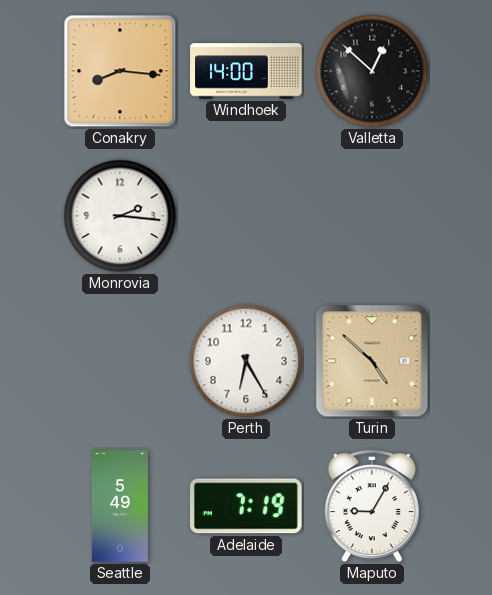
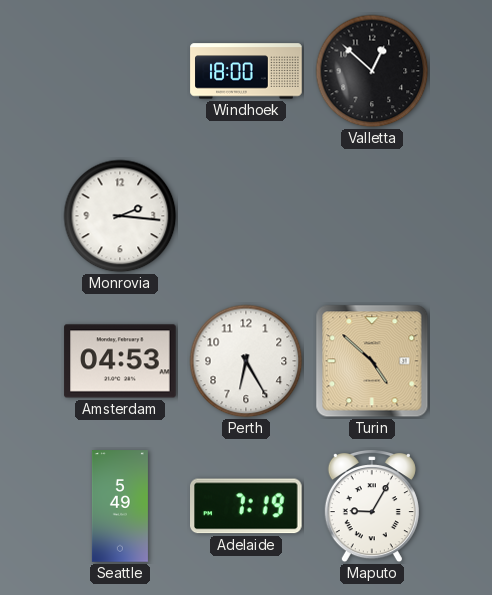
Conakry: 8:16 -> none
Windhoek: 14:00 -> 18:00
Amsterdam: none -> 04:53
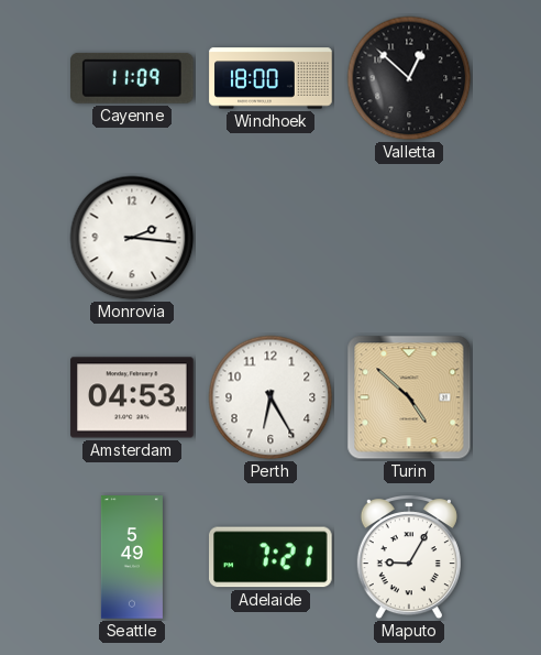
Cayenne: none -> 11:09
Adelaide: 7:19 -> 7:21
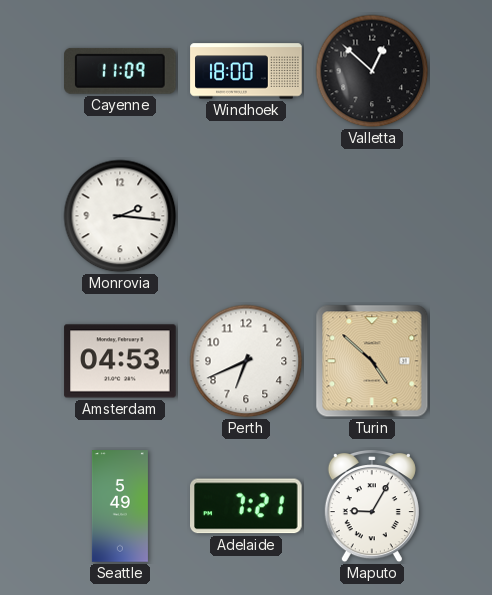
Perth: 6:25 -> 6:41
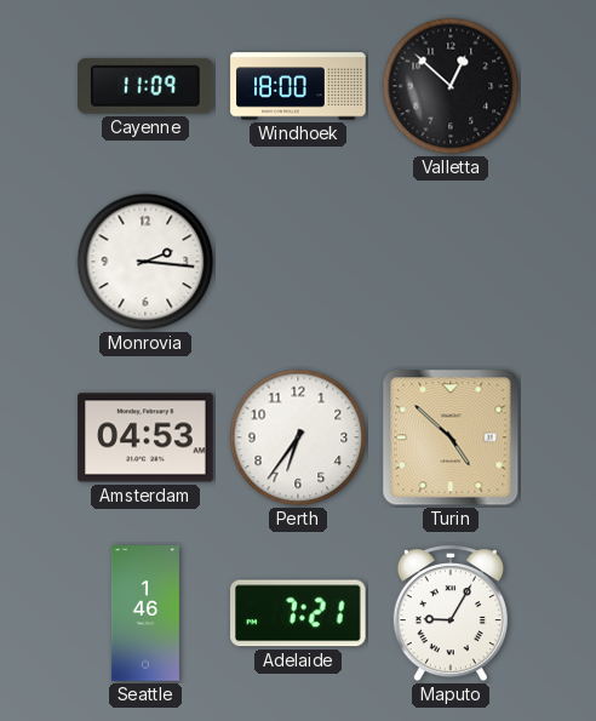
Perth: 6:41 -> 6:36
Seattle: 5:49 -> 1:46
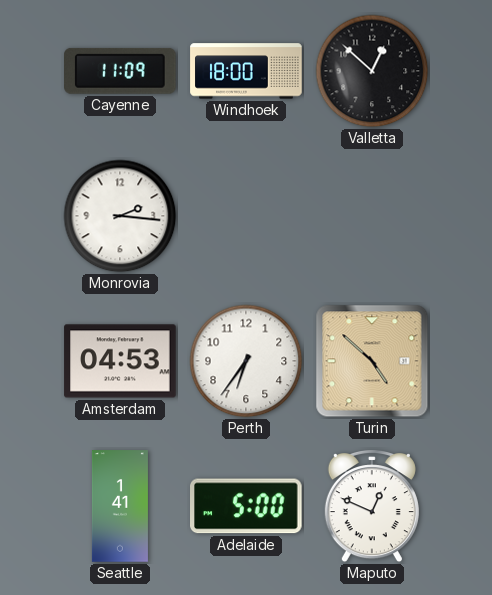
Seattle: 1:46 -> 1:41
Adelaide: 7:21 -> 5:00
Maputo: 9:05 -> 12:49
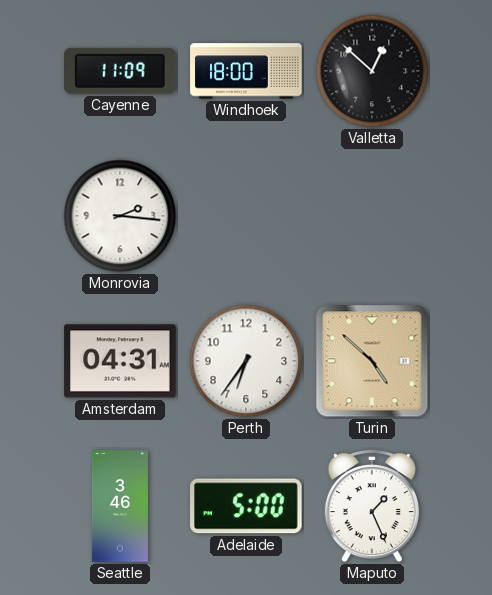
Amsterdam: 04:53 -> 04:31
Seattle: 1:41 -> 3:46
Maputo: 12:49 -> 1:26
